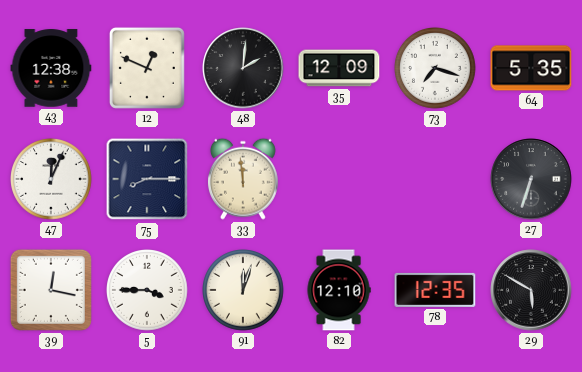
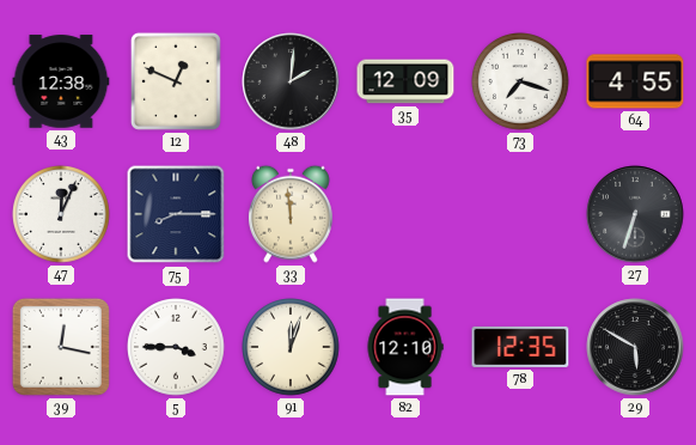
64: 5:35 -> 4:55
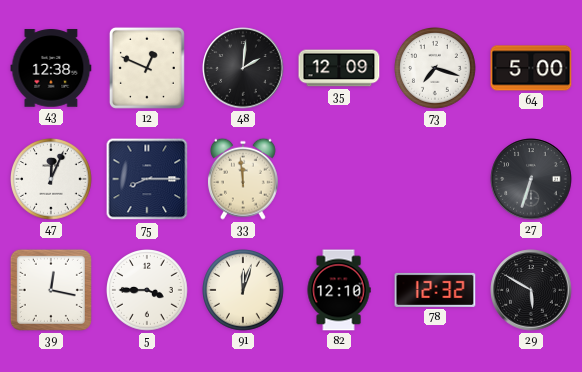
64: 4:55 -> 5:00
78: 12:35 -> 12:32
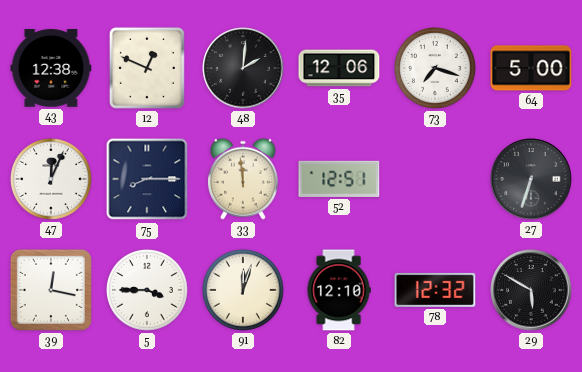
35: 12:09 -> 12:06
52: none -> 12:51
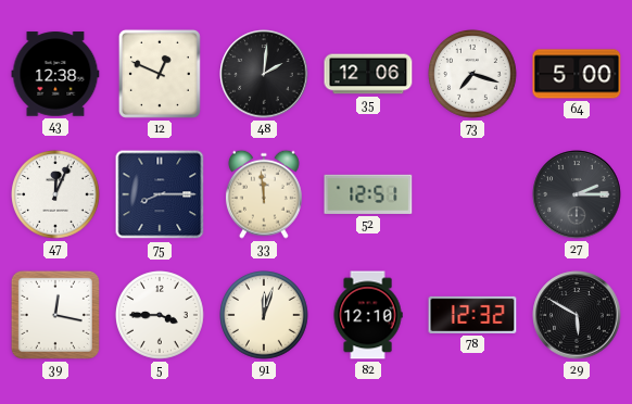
27: 6:33 -> 2:15
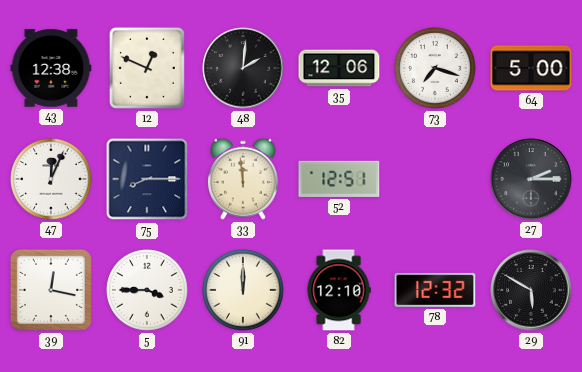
91: 12:03 -> 12:00
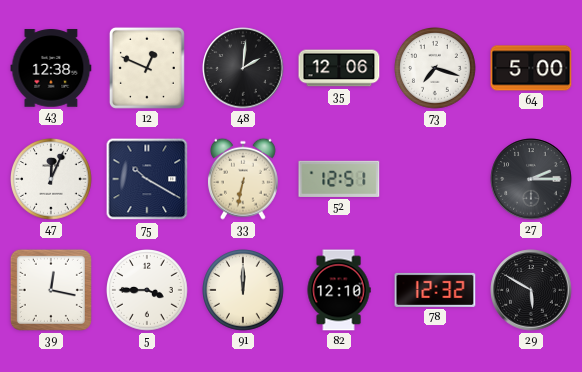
75: 8:15 -> 10:20
33: 11:59 -> 6:32
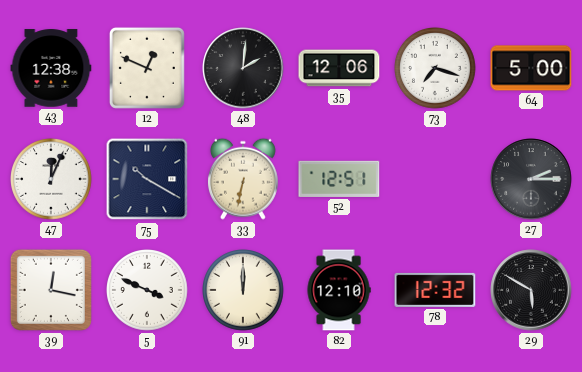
5: 3:45 -> 3:49
